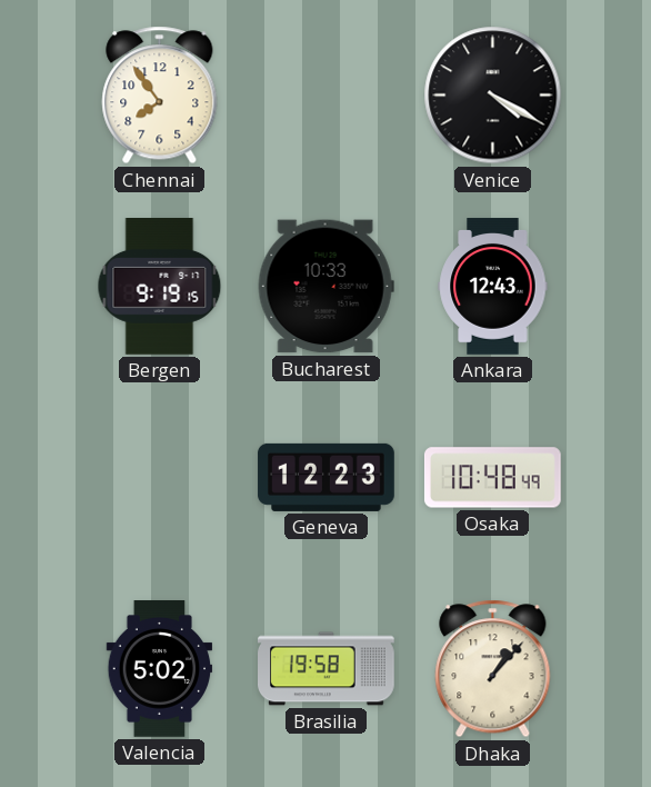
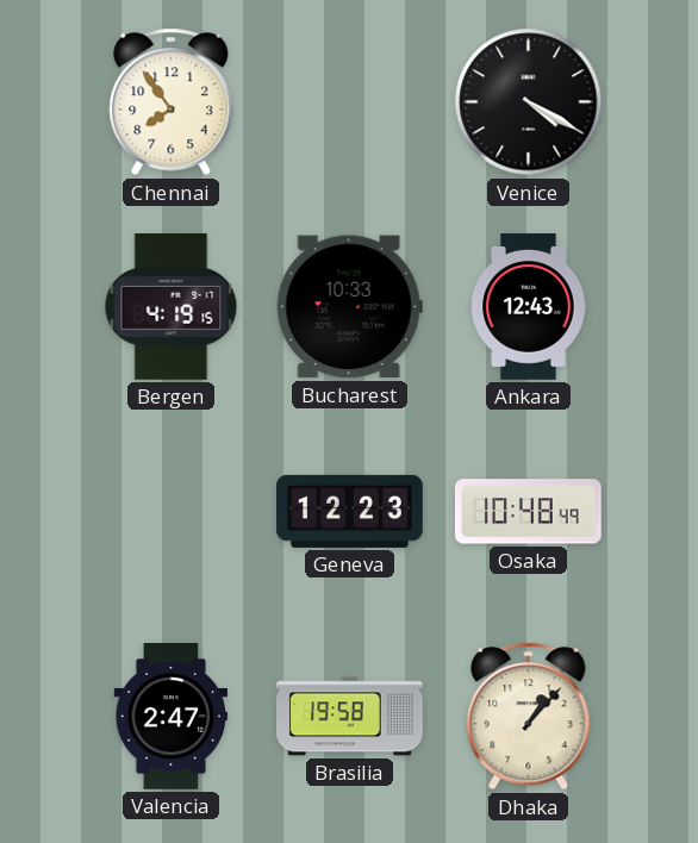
Bergen: 9:19 -> 4:19
Valencia: 5:02 -> 2:47
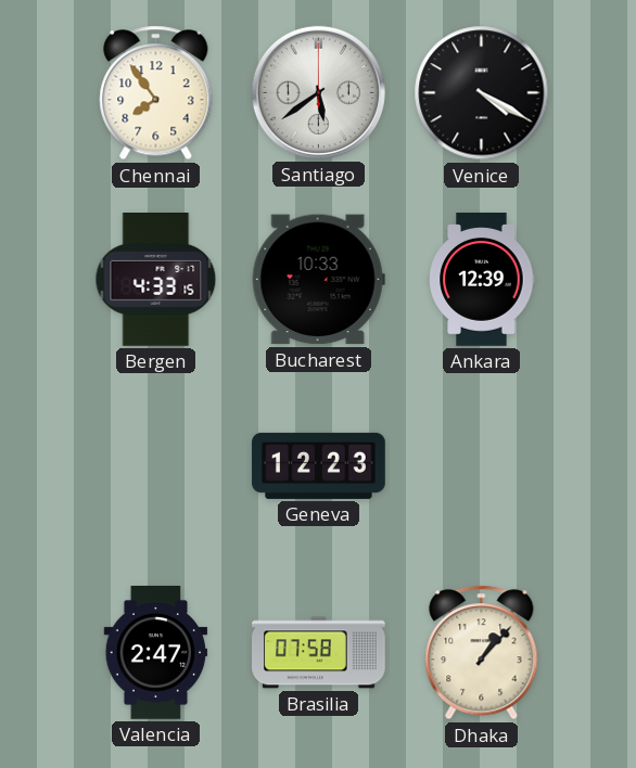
Santiago: none -> 5:39
Bergen: 4:19 -> 4:33
Ankara: 12:43 -> 12:39
Osaka: 10:48 -> none
Brasilia: 19:58 -> 07:58
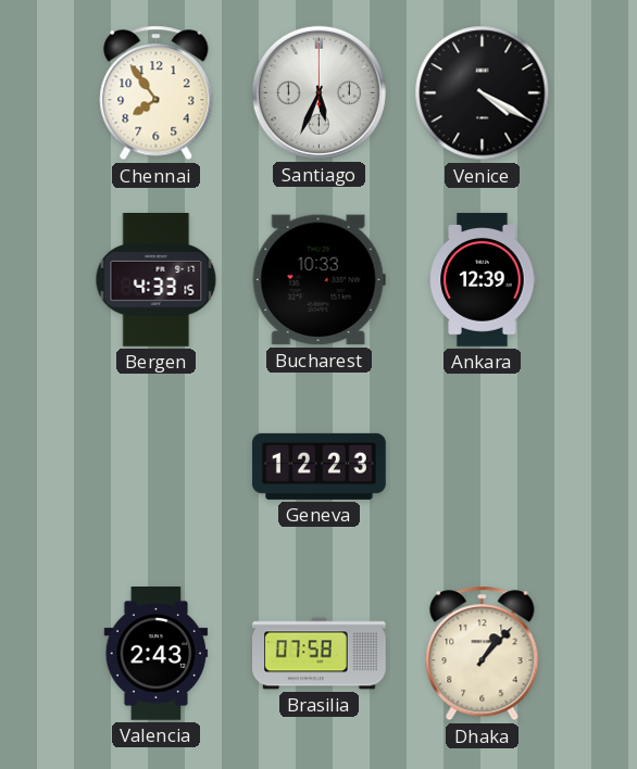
Santiago: 5:39 -> 5:34
Valencia: 2:47 -> 2:43
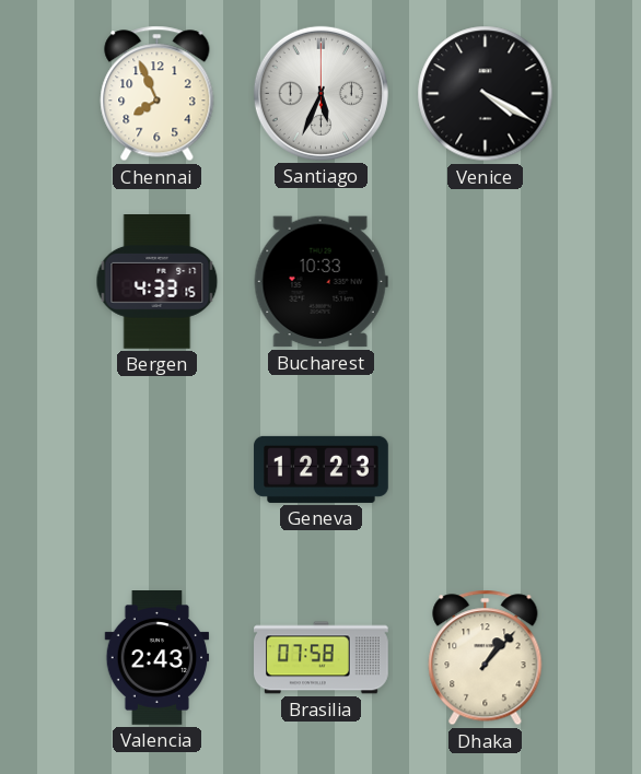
Chennai: 7:54 -> 7:56
Ankara: 12:39 -> none
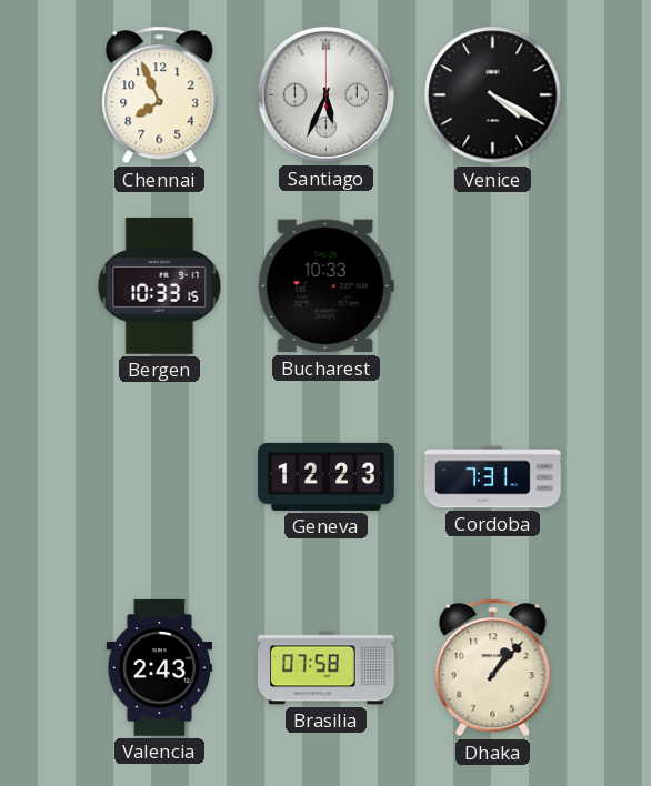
Bergen: 4:33 -> 10:33
Cordoba: none -> 7:31
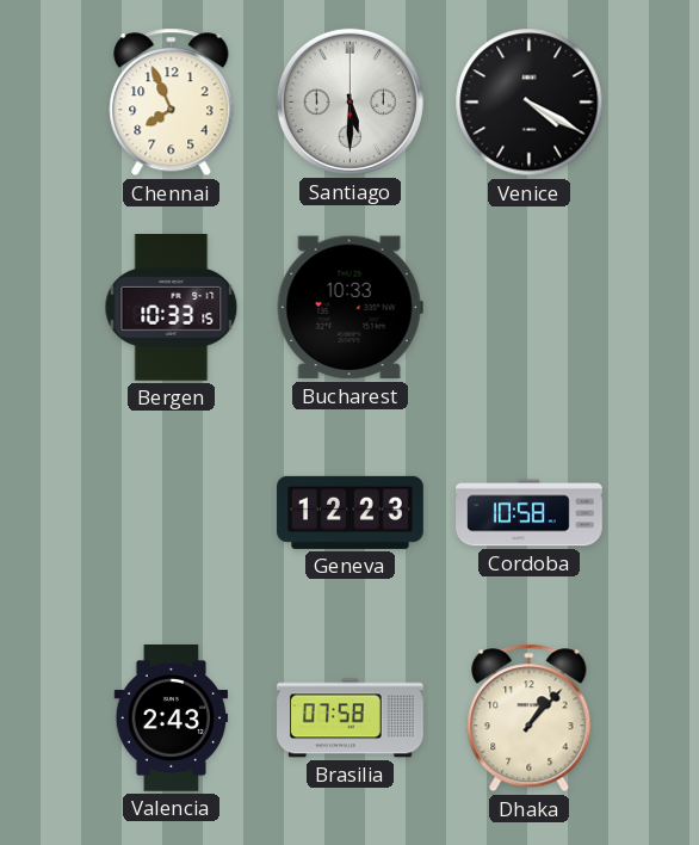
Santiago: 5:34 -> 5:30
Cordoba: 7:31 -> 10:58
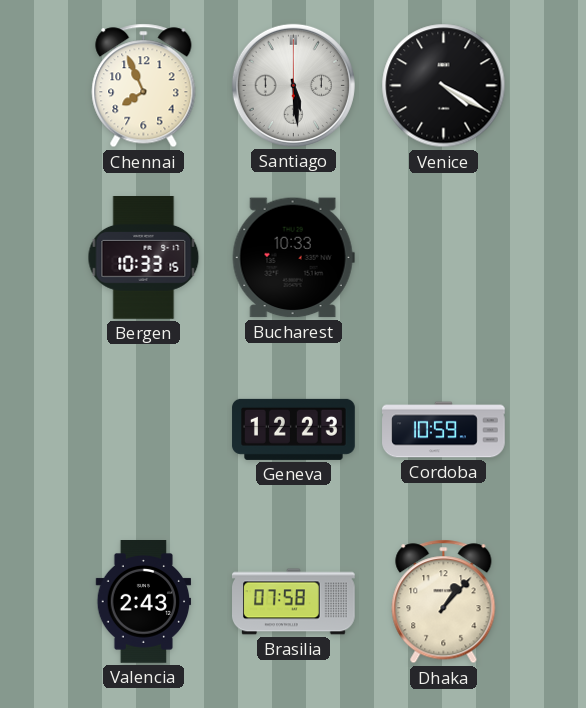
Santiago: 5:30 -> 5:29
Cordoba: 10:58 -> 10:59
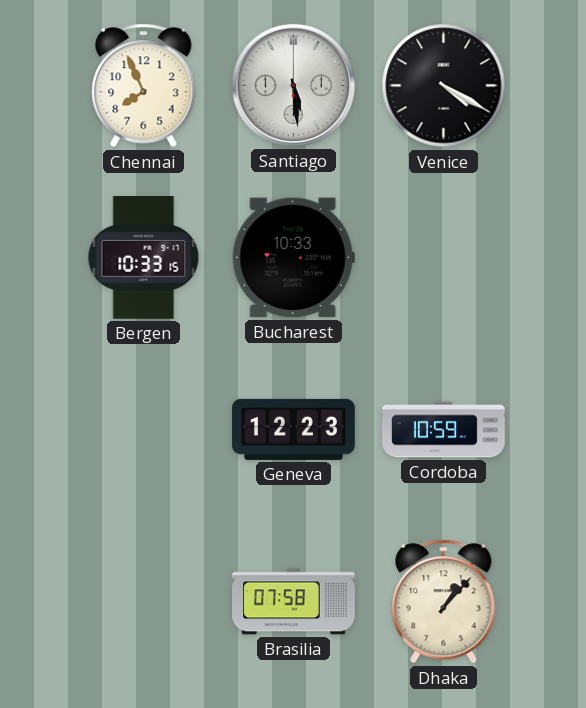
Valencia: 2:43 -> none
